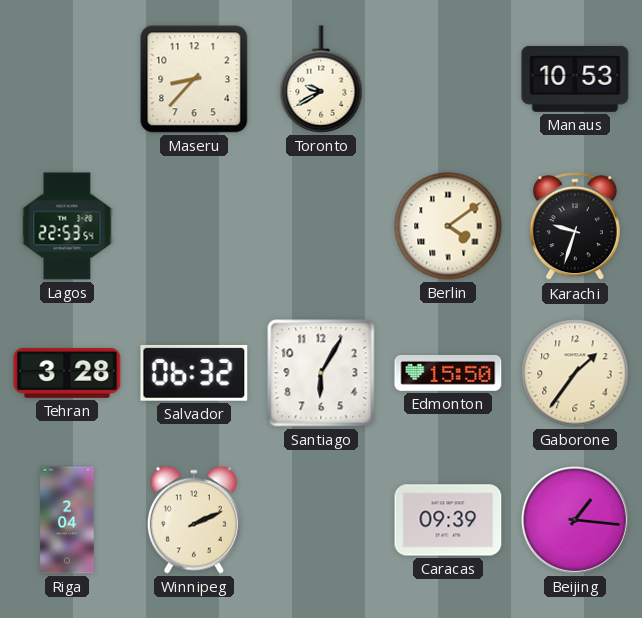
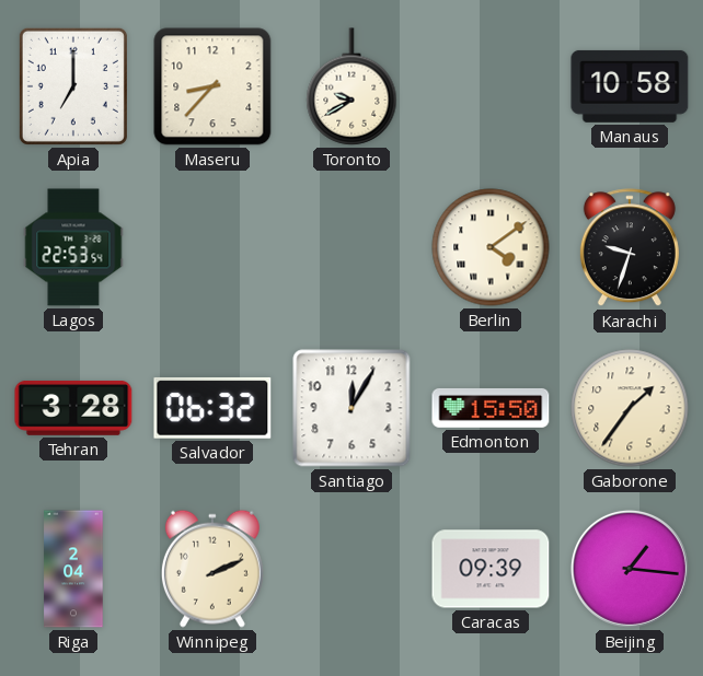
Apia: none -> 7:00
Manaus: 10:53 -> 10:58
Santiago: 6:05 -> 12:05
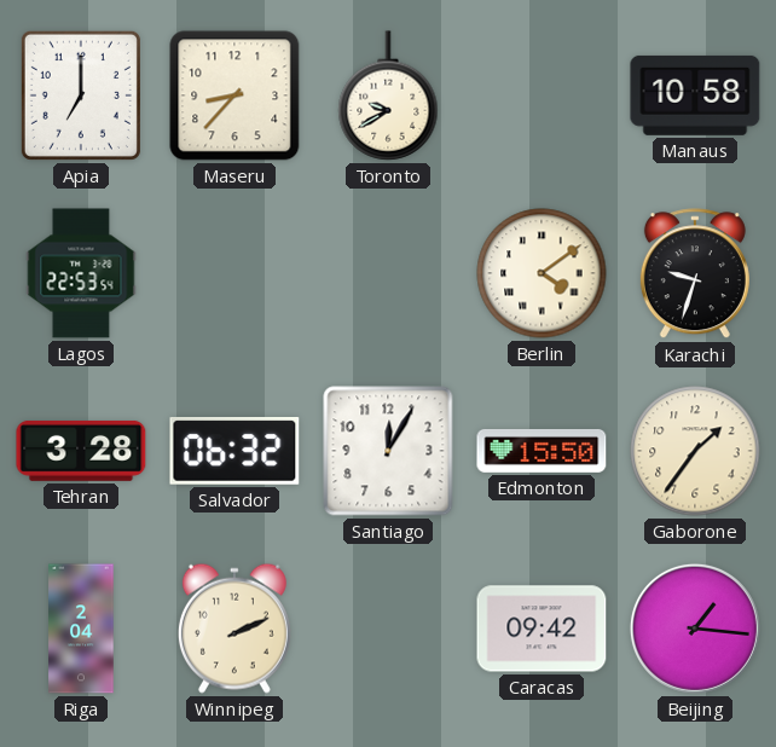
Caracas: 09:39 -> 09:42
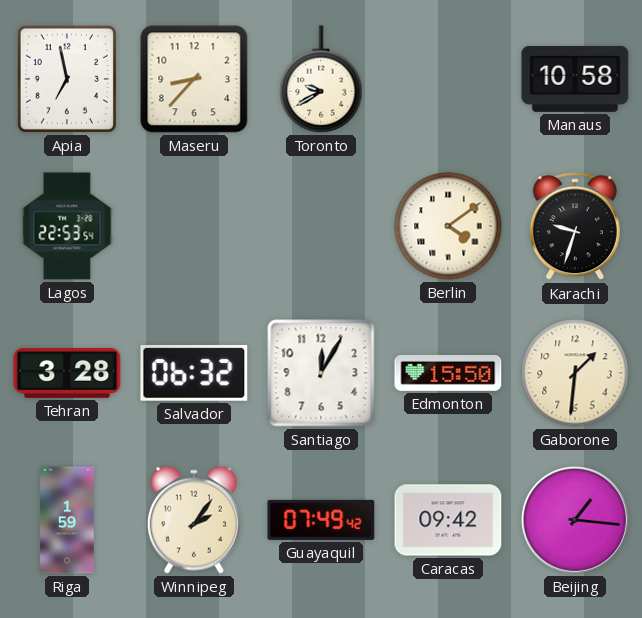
Apia: 7:00 -> 6:58
Gaborone: 1:36 -> 1:31
Riga: 2:04 -> 1:59
Winnipeg: 2:11 -> 2:06
Guayaquil: none -> 07:49
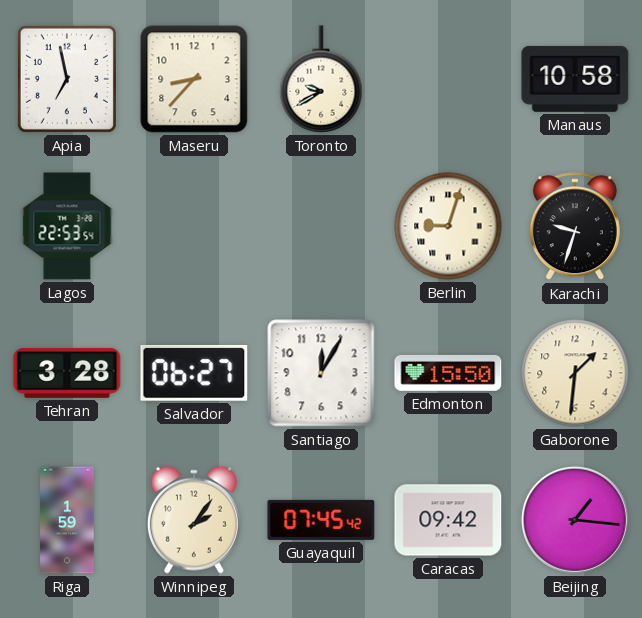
Berlin: 4:09 -> 9:03
Salvador: 06:32 -> 06:27
Guayaquil: 07:49 -> 07:45
